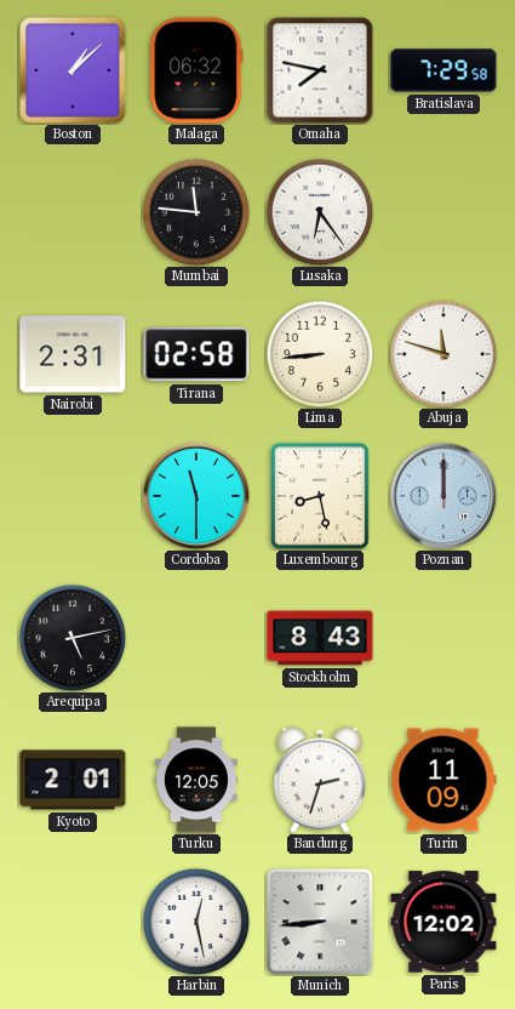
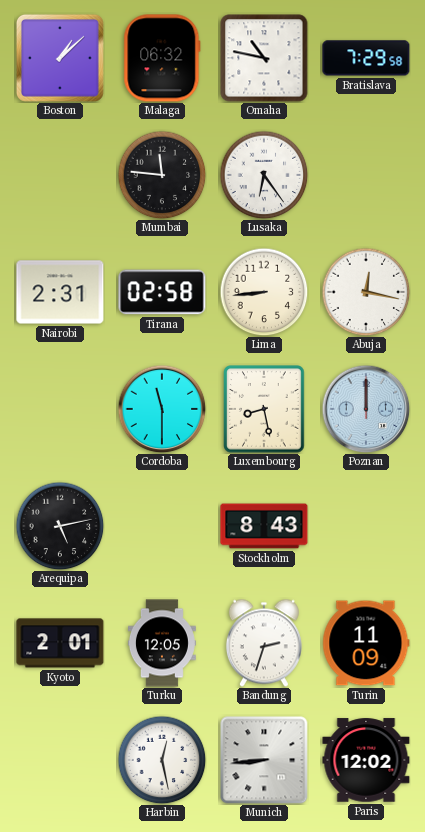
Omaha: 7:47 -> 10:47
Abuja: 11:48 -> 12:17
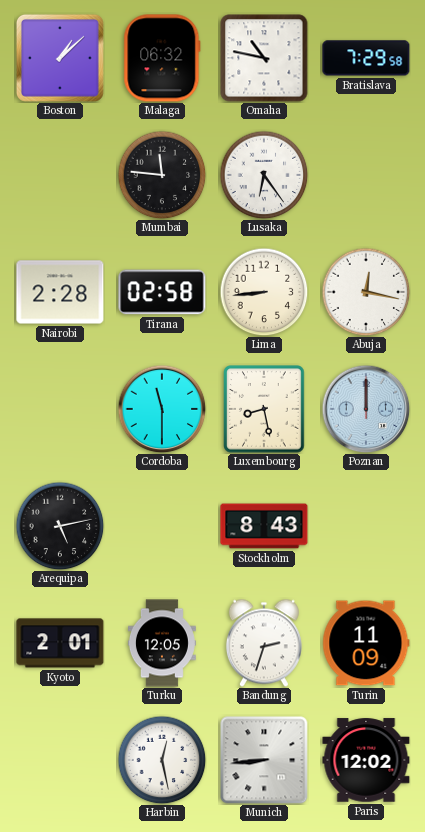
Nairobi: 2:31 -> 2:28
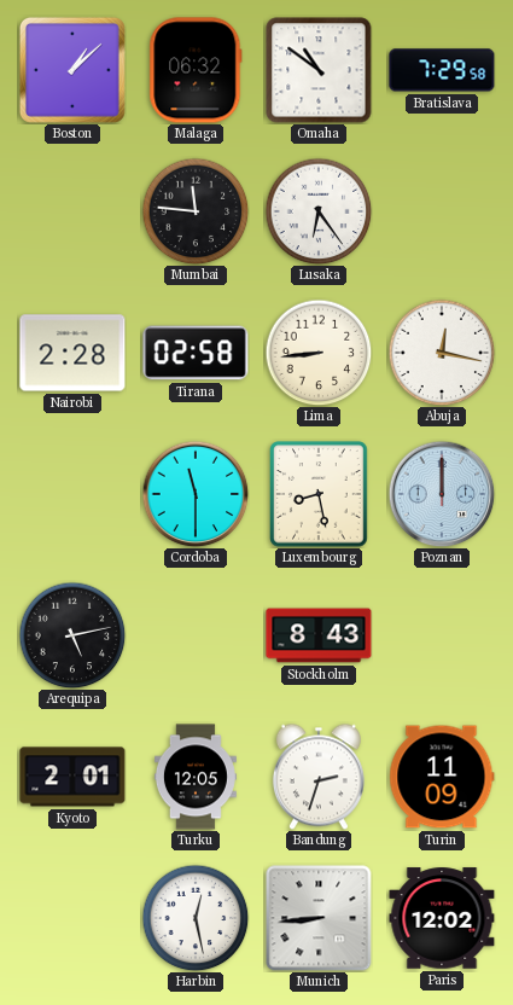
Omaha: 10:47 -> 10:51
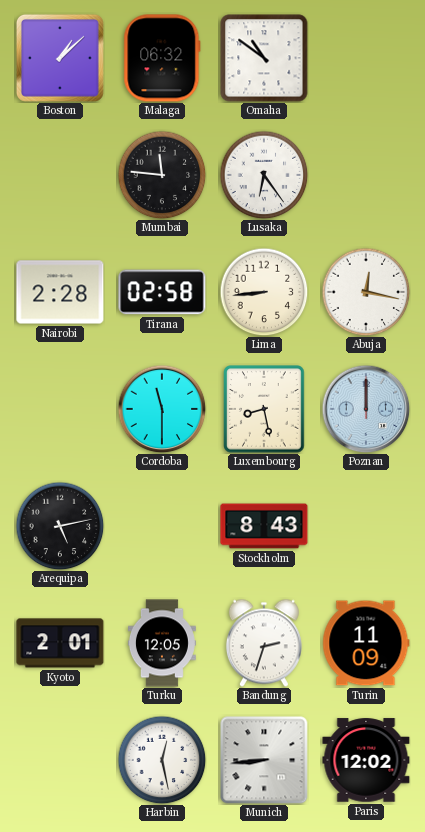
Bratislava: 7:29 -> none
